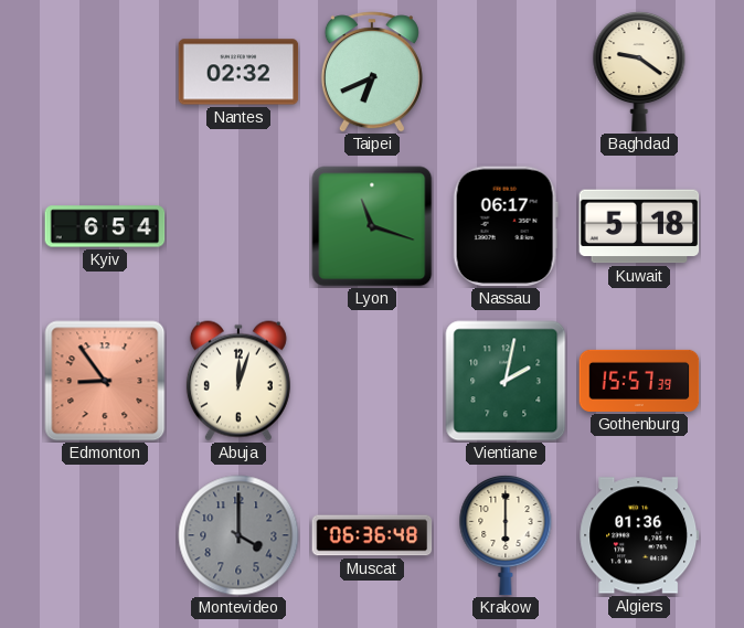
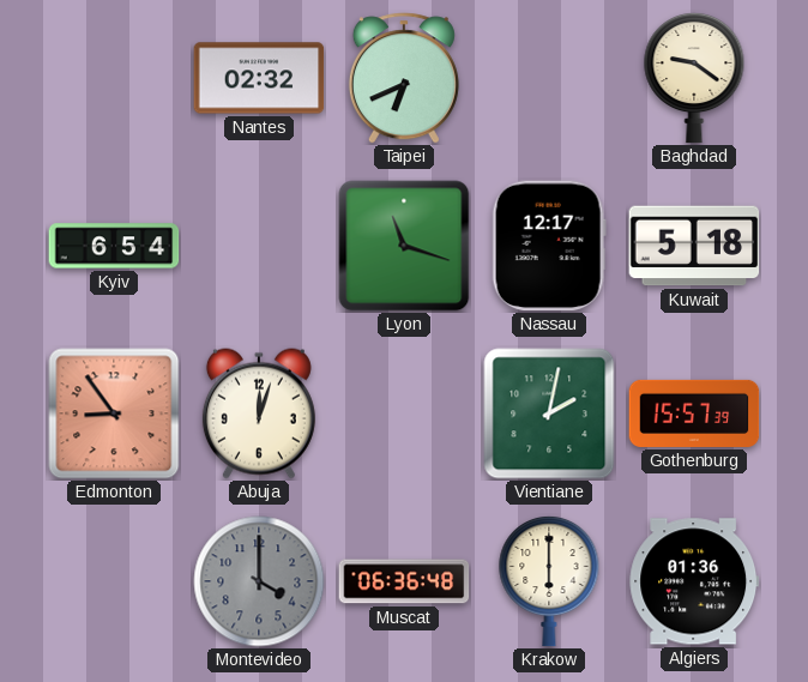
Nassau: 06:17 -> 12:17
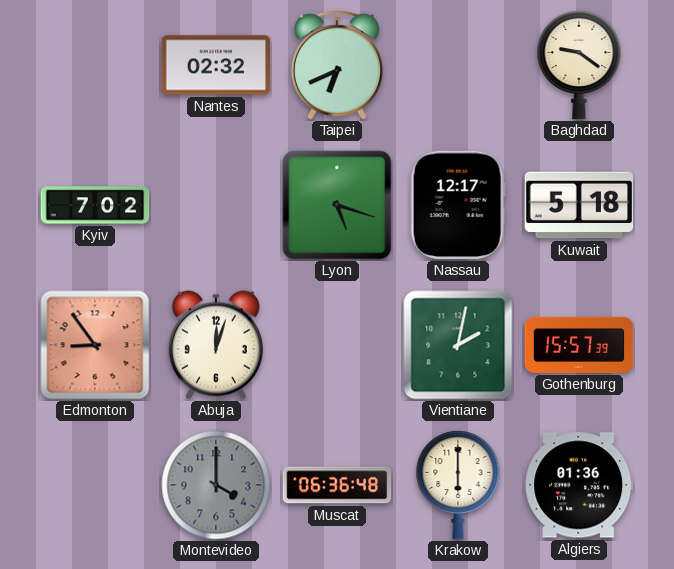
Kyiv: 6:54 -> 7:02
Lyon: 11:18 -> 5:18
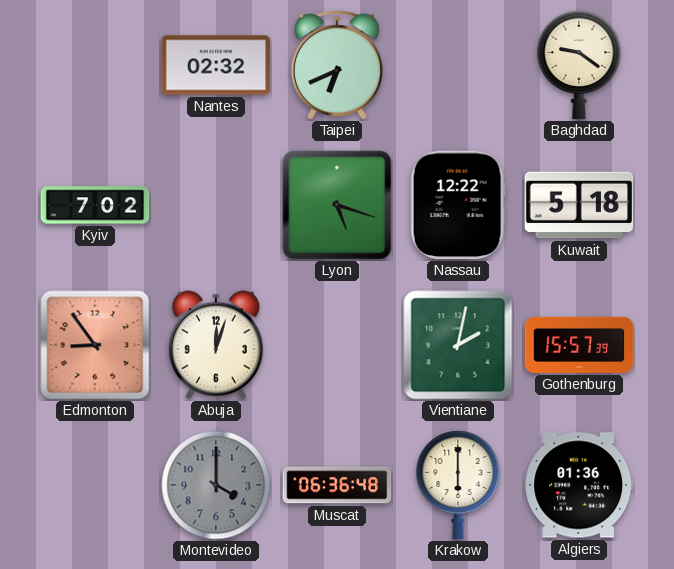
Nassau: 12:17 -> 12:22
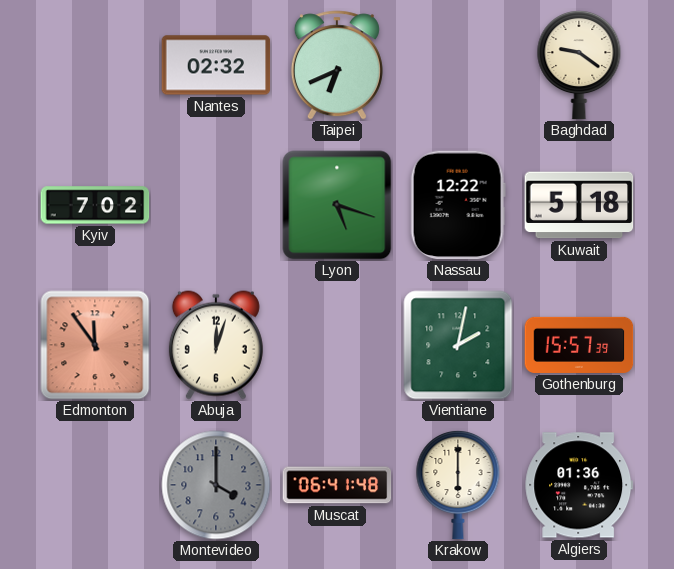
Edmonton: 8:54 -> 11:54
Muscat: 06:36 -> 06:41
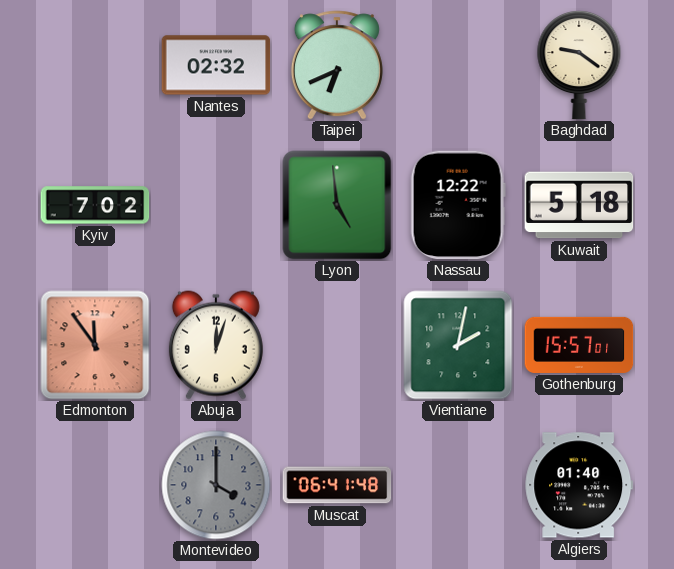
Lyon: 5:18 -> 4:59
Gothenburg: 15:57:39 -> 15:57:01
Krakow: 6:00 -> none
Algiers: 01:36 -> 01:40
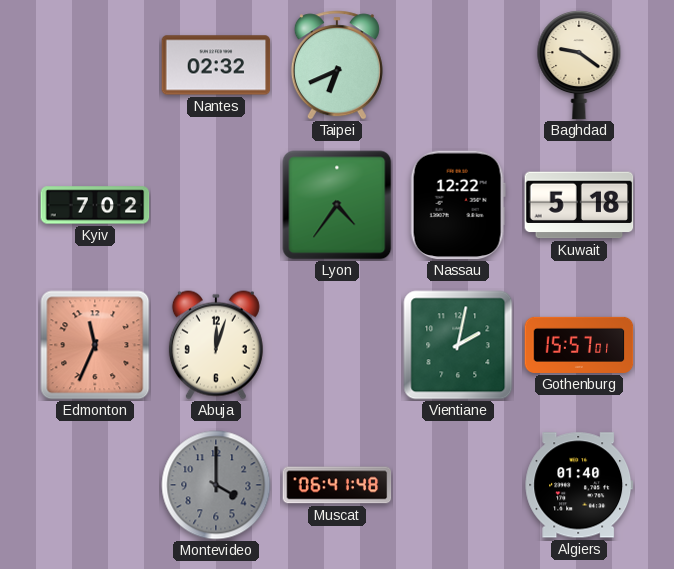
Lyon: 4:59 -> 4:36
Edmonton: 11:54 -> 11:34
